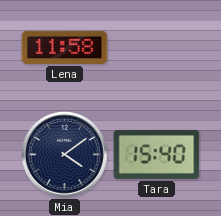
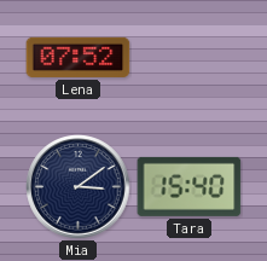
Lena: 11:58 -> 07:52
Mia: 4:09 -> 3:09
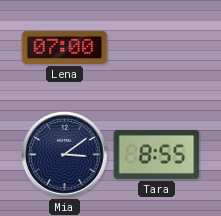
Lena: 07:52 -> 07:00
Tara: 15:40 -> 8:55
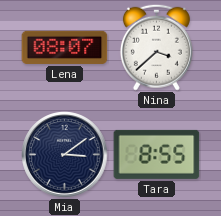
Lena: 07:00 -> 08:07
Nina: none -> 3:38
